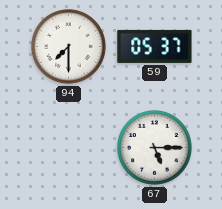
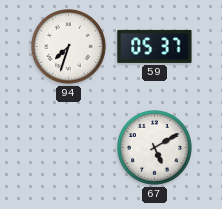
94: 7:30 -> 7:33
67: 5:15 -> 5:10
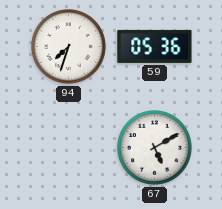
59: 05:37 -> 05:36
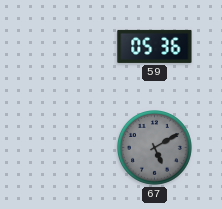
94: 7:33 -> none
67 dial: white -> grey
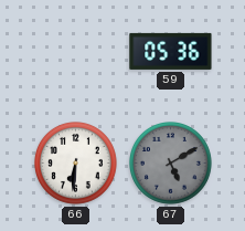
66: none -> 6:31
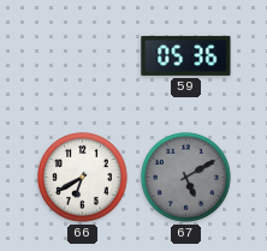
66: 6:31 -> 6:40
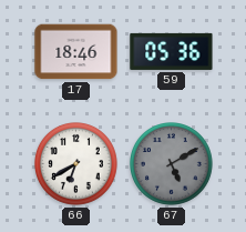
17: none -> 18:46
